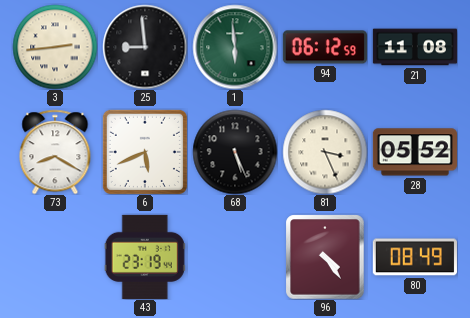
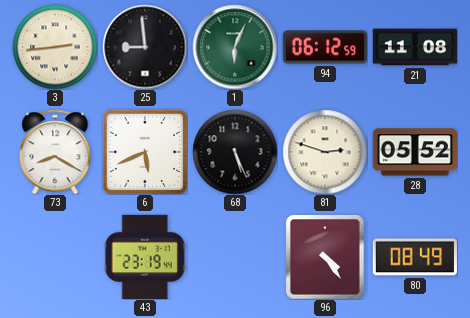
1: 5:59 -> 6:04
81: 3:26 -> 2:48
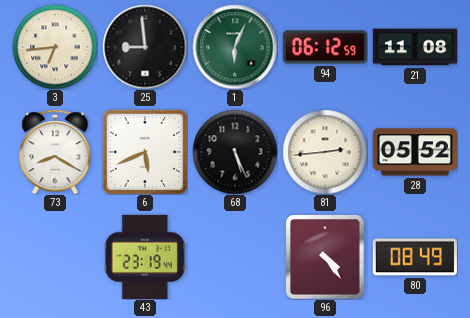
3: 2:44 -> 6:44
81: 2:48 -> 2:44
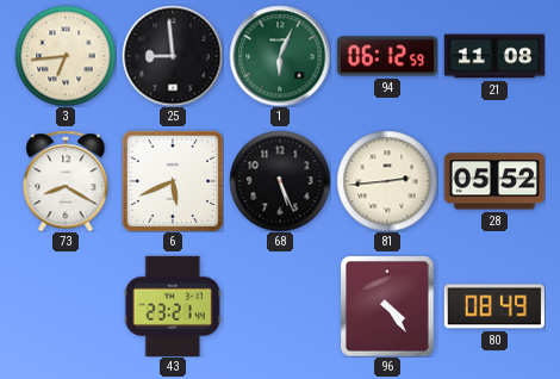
43: 23:19 -> 23:21
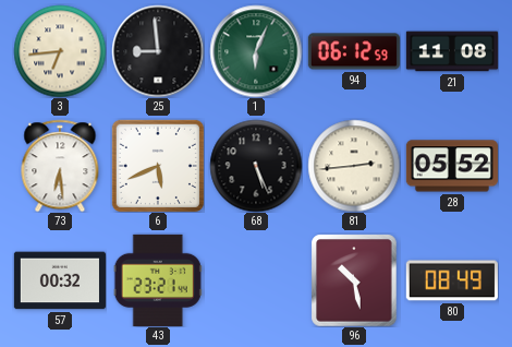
73: 8:20 -> 6:29
57: none -> 00:32
96: 4:24 -> 10:28
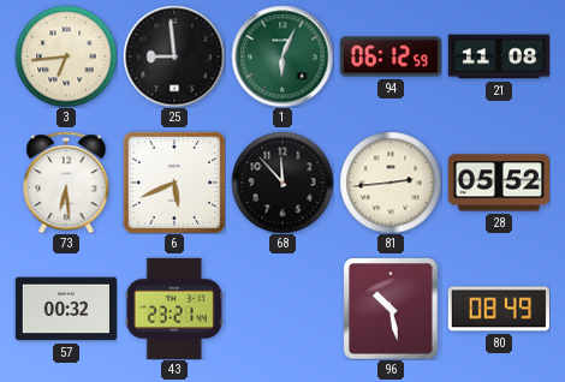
68: 5:26 -> 11:53
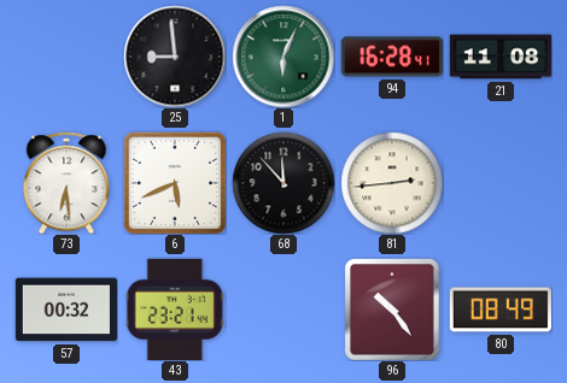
3: 6:44 -> none
94: 06:12 -> 16:28
28: 05:52 -> none
96: 10:28 -> 10:24
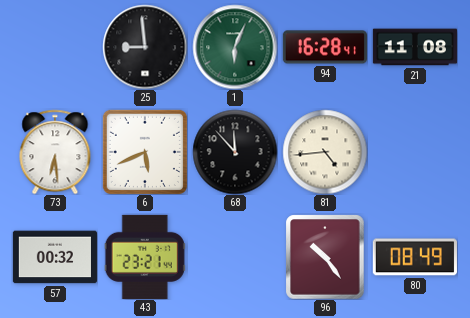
81: 2:44 -> 4:44
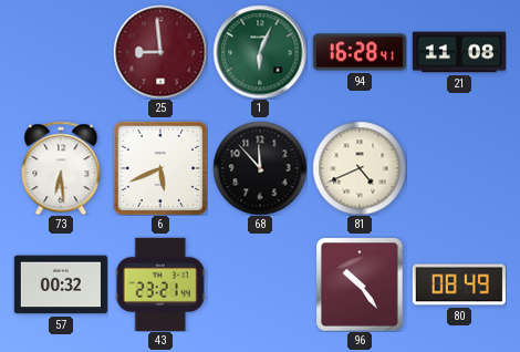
25 dial: black -> burgundy
81: 4:44 -> 4:41
